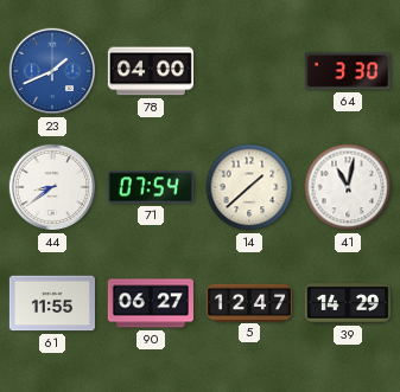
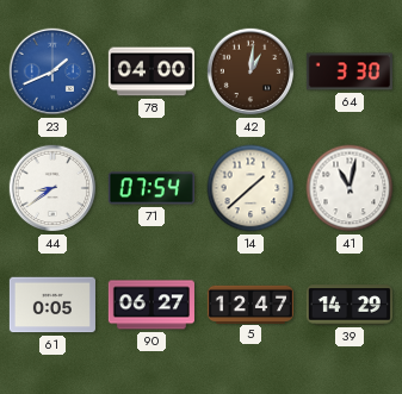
42: none -> 1:01
61: 11:55 -> 0:05
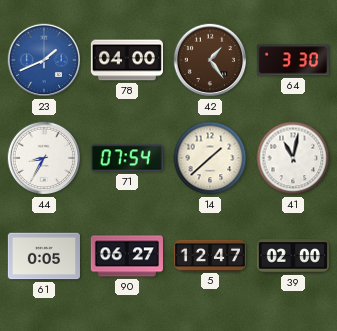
42: 1:01 -> 1:24
44: 8:39 -> 8:35
39: 14:29 -> 02:00
